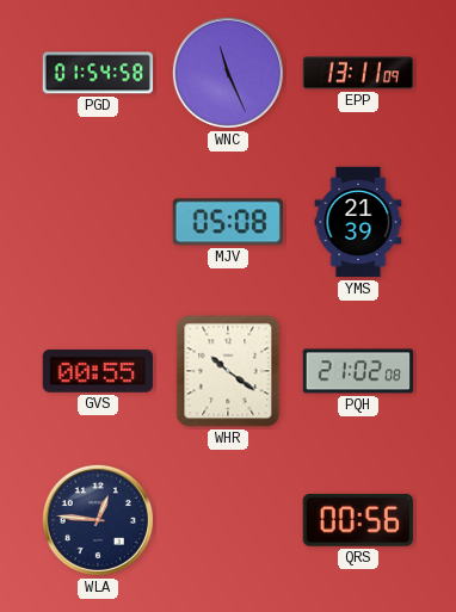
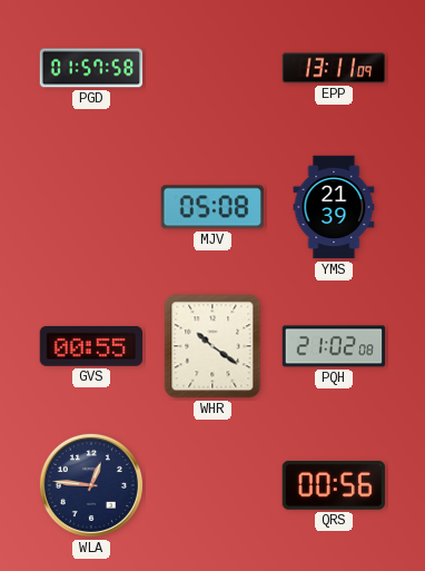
PGD: 01:54 -> 01:57
WNC: 11:26 -> none
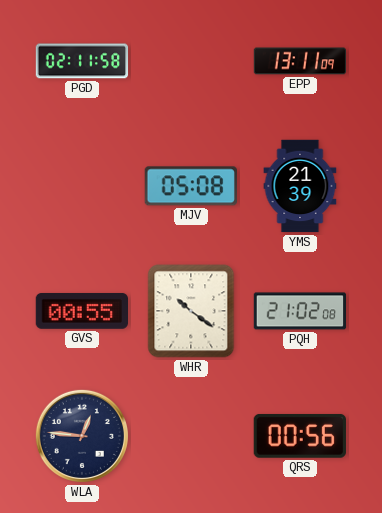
PGD: 01:57 -> 02:11
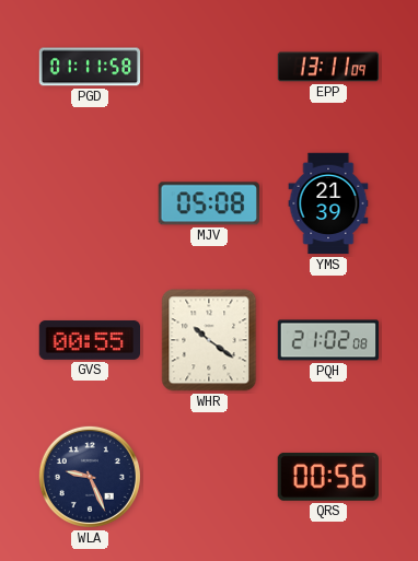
PGD: 02:11 -> 01:11
WLA: 12:46 -> 9:26
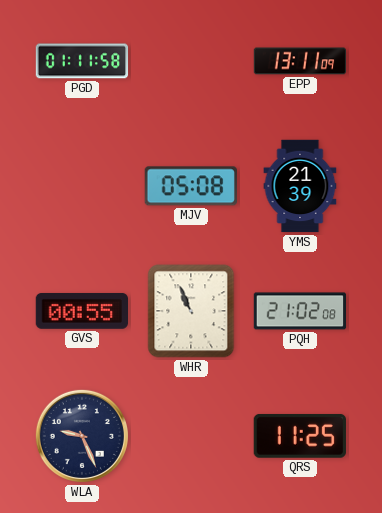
WHR: 10:21 -> 10:56
QRS: 00:56 -> 11:25
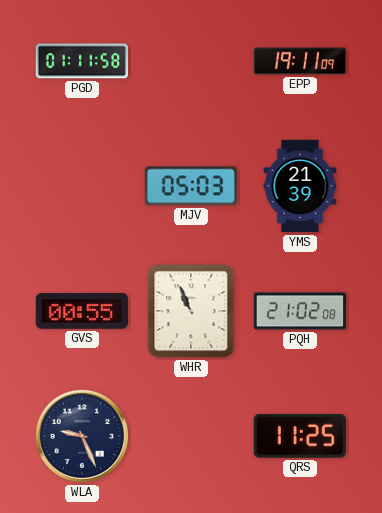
EPP: 13:11 -> 19:11
MJV: 05:08 -> 05:03
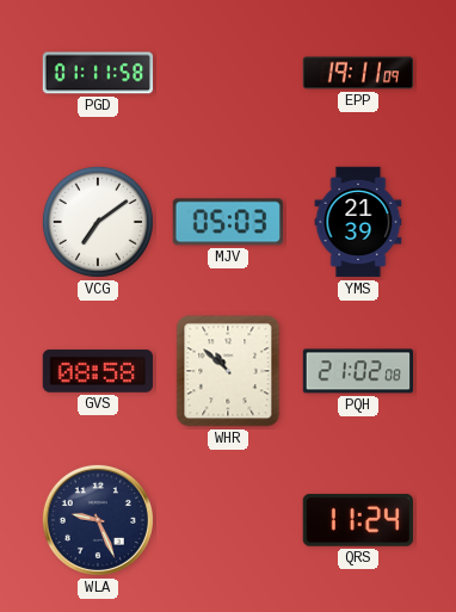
VCG: none -> 7:09
GVS: 00:55 -> 08:58
WHR: 10:56 -> 10:52
QRS: 11:25 -> 11:24
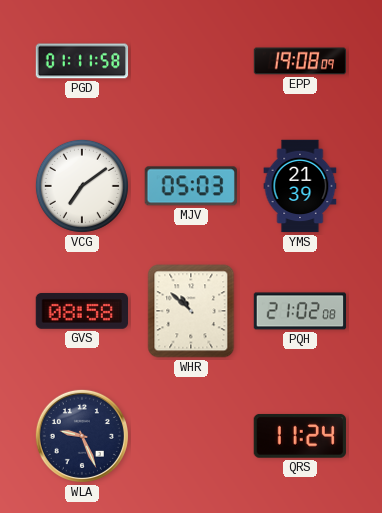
EPP: 19:11 -> 19:08
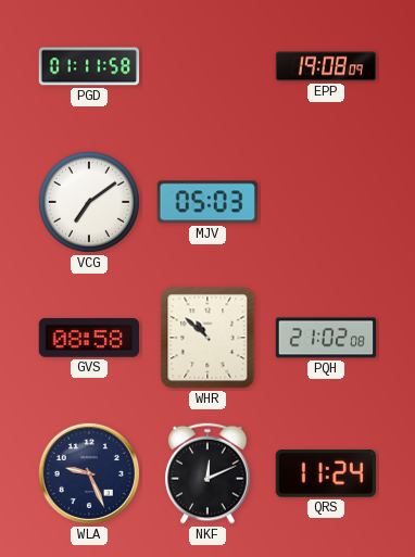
YMS: 21:39 -> none
NKF: none -> 12:11
